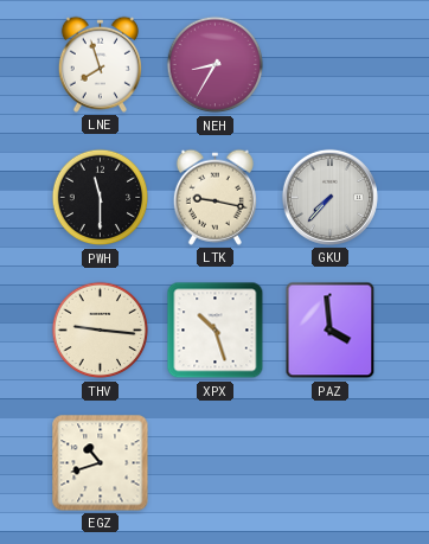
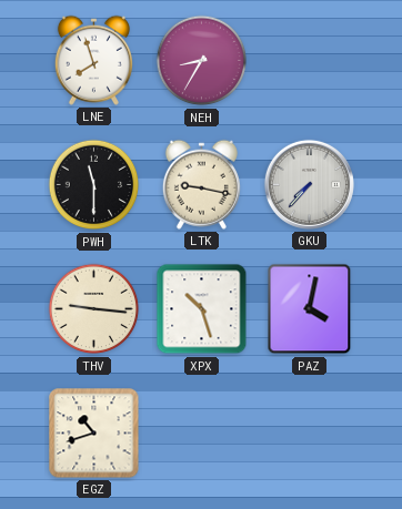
PAZ: 3:59 -> 4:02
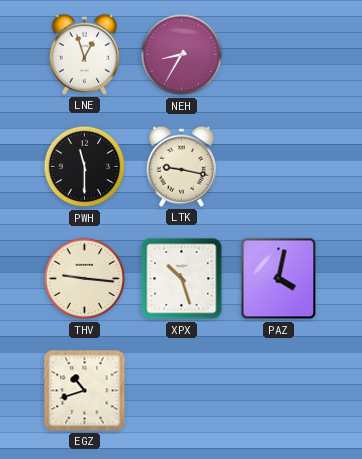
LNE: 7:57 -> 12:57
GKU: 7:37 -> none
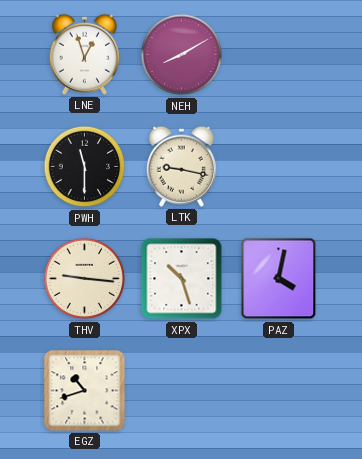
NEH: 8:35 -> 8:10
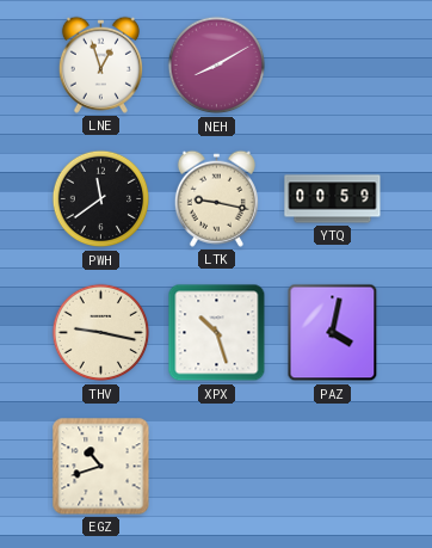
PWH: 11:30 -> 11:39
YTQ: none -> 00:59
THV: 9:16 -> 9:17
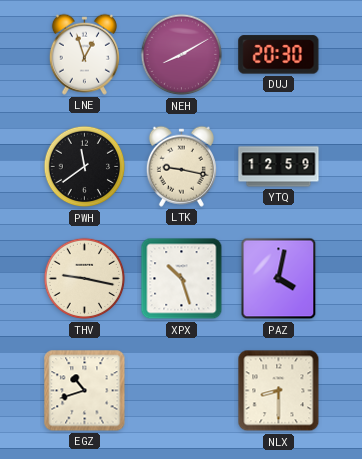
DUJ: none -> 20:30
YTQ: 00:59 -> 12:59
NLX: none -> 8:30
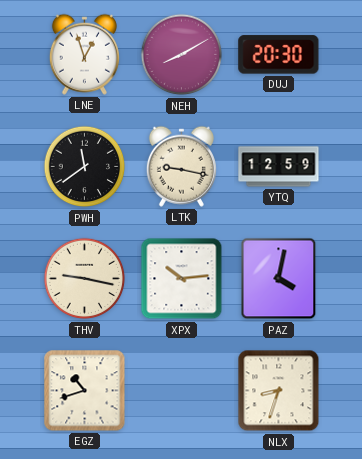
XPX: 10:27 -> 10:14
NLX: 8:30 -> 8:33
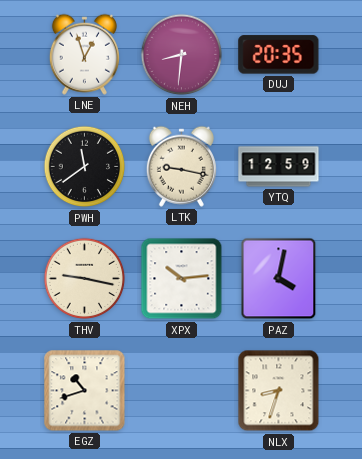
NEH: 8:10 -> 8:31
DUJ: 20:30 -> 20:35
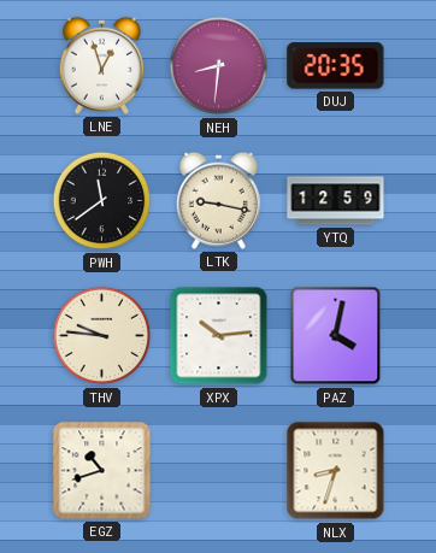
THV: 9:17 -> 9:46
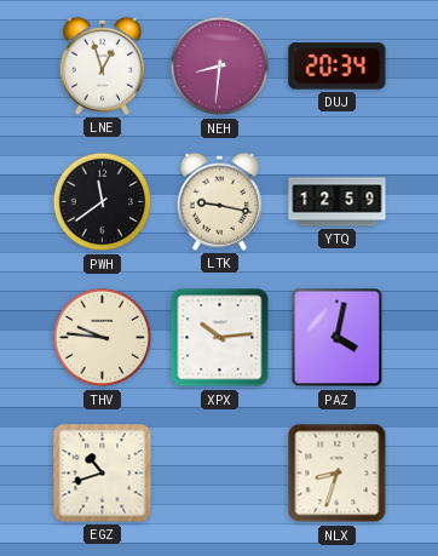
DUJ: 20:35 -> 20:34
